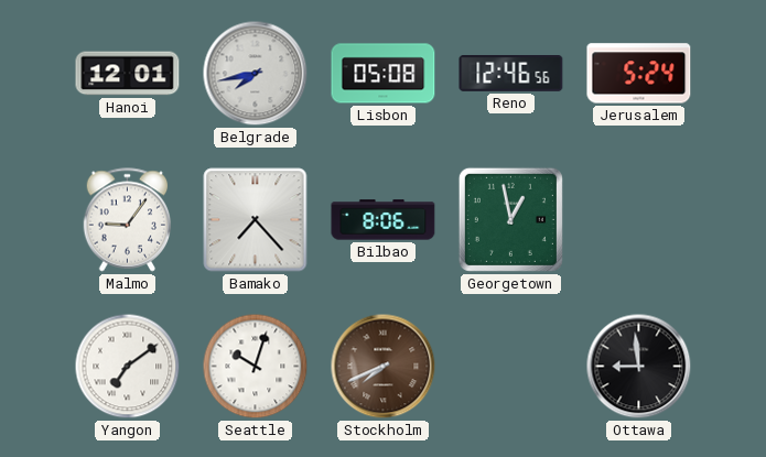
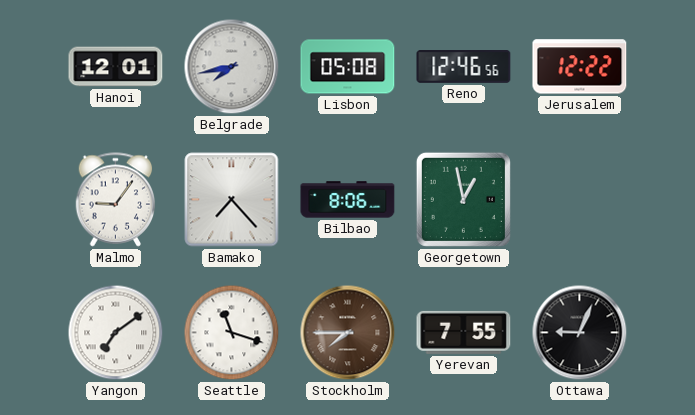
Jerusalem: 5:24 -> 12:22
Seattle: 10:03 -> 11:18
Stockholm: 7:41 -> 7:45
Yerevan: none -> 7:55
Ottawa: 8:59 -> 9:04
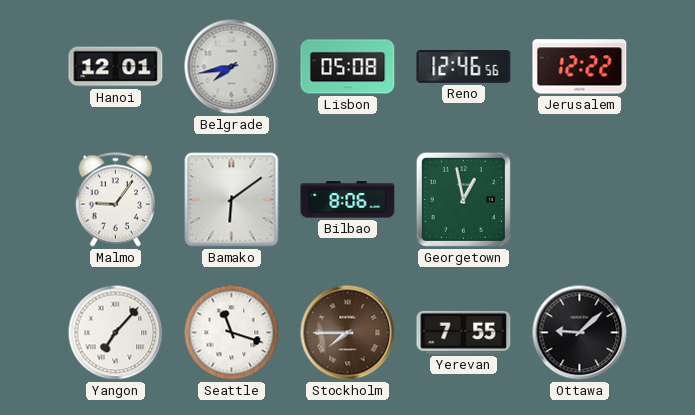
Bamako: 7:23 -> 6:09
Yangon: 7:09 -> 7:07
Ottawa: 9:04 -> 9:08
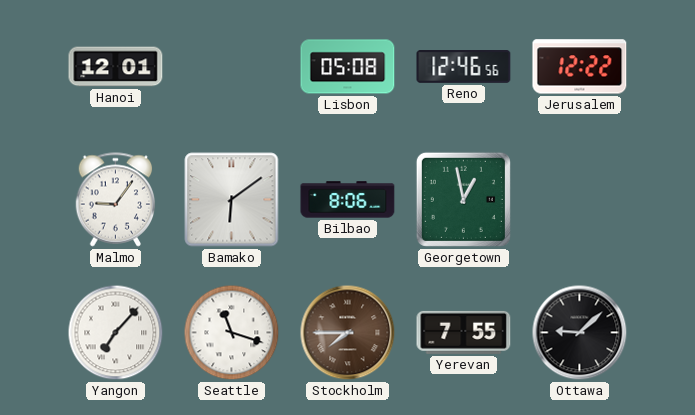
Belgrade: 7:43 -> none
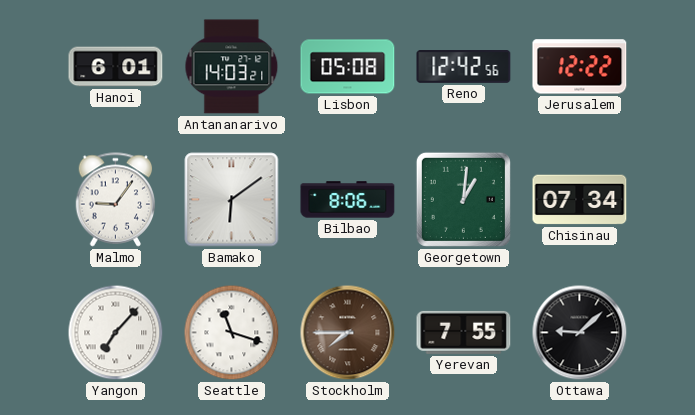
Hanoi: 12:01 -> 6:01
Antananarivo: none -> 14:03
Reno: 12:46 -> 12:42
Georgetown: 12:58 -> 1:01
Chisinau: none -> 07:34
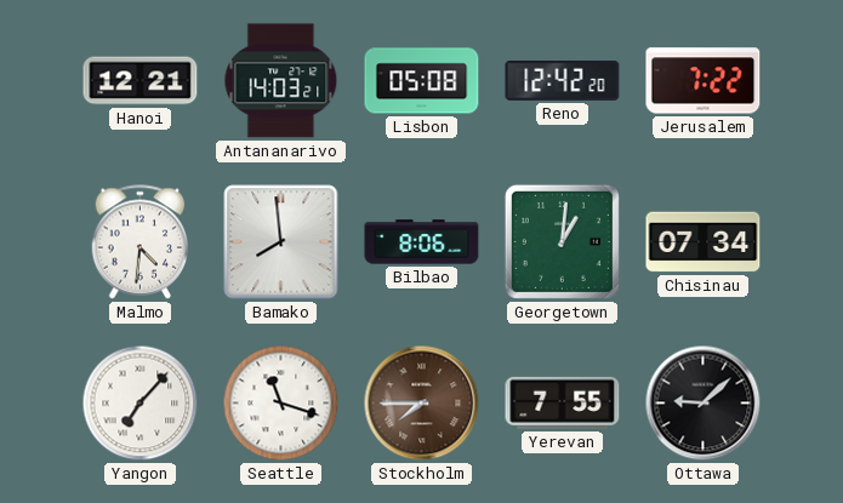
Hanoi: 6:01 -> 12:21
Reno: 12:42:56 -> 12:42:20
Jerusalem: 12:22 -> 7:22
Malmo: 9:06 -> 4:31
Bamako: 6:09 -> 7:59
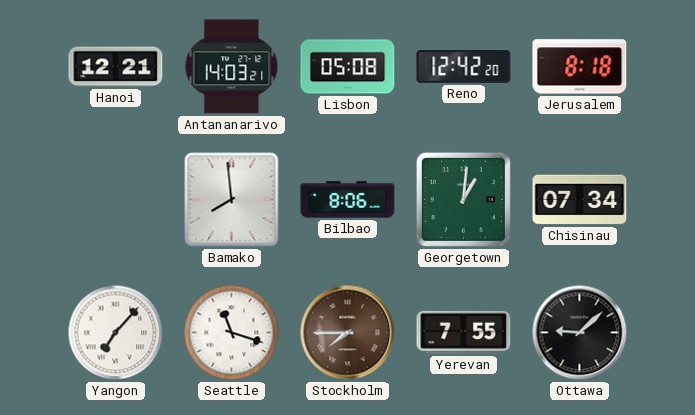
Jerusalem: 7:22 -> 8:18
Malmo: 4:31 -> none
